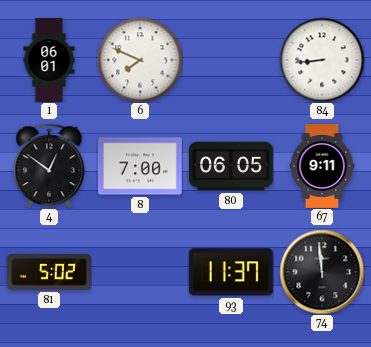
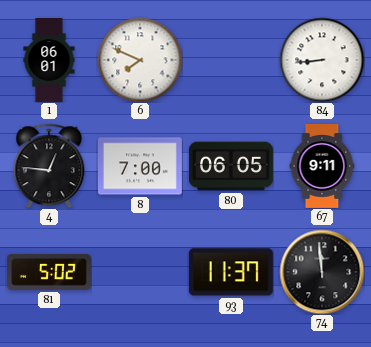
4: 12:51 -> 12:46
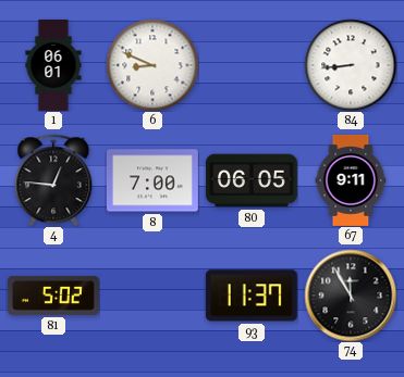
6: 7:49 -> 8:49
74: 11:59 -> 11:55
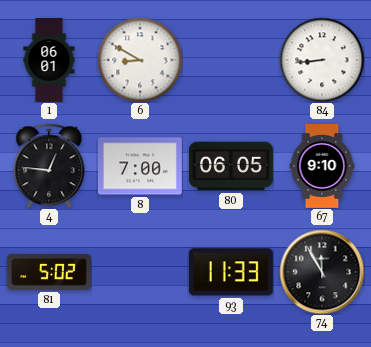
6: 8:49 -> 8:50
67: 9:11 -> 9:10
93: 11:37 -> 11:33
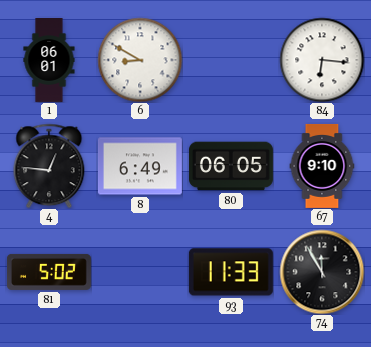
84: 8:44 -> 6:16
8: 7:00 -> 6:49
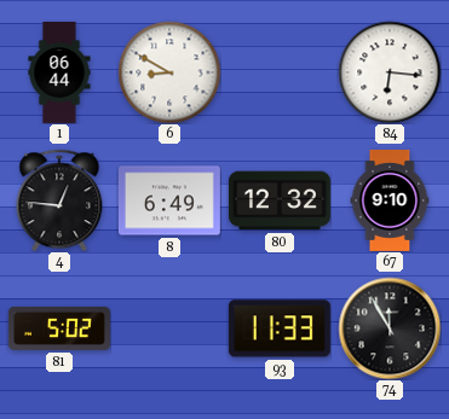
1: 06:01 -> 06:44
80: 06:05 -> 12:32
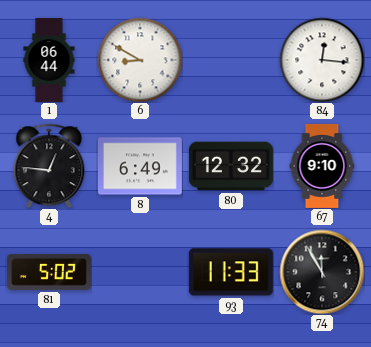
84: 6:16 -> 12:16
